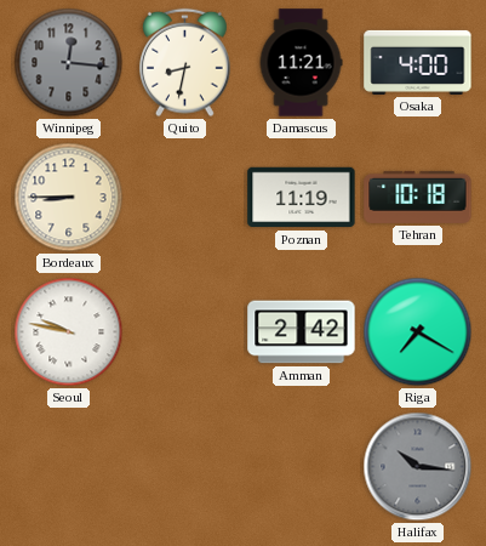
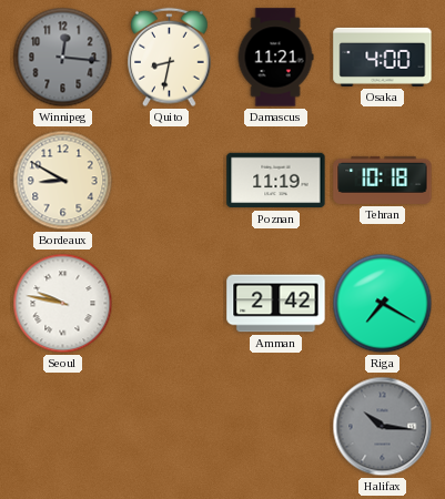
Bordeaux: 8:45 -> 8:50
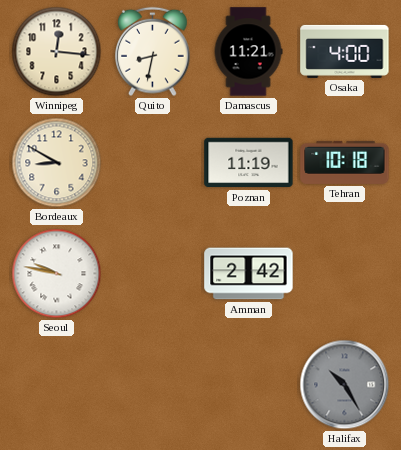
Winnipeg dial: grey -> cream
Riga: 7:20 -> none
Halifax: 10:16 -> 10:25
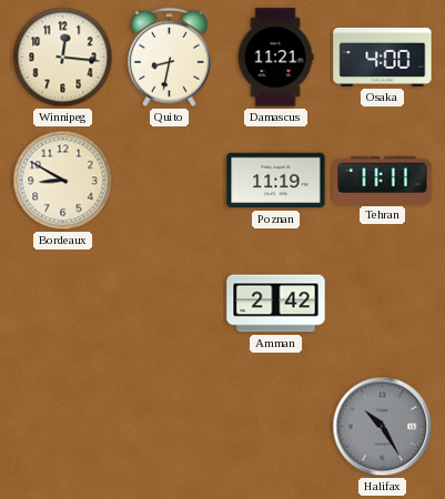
Tehran: 10:18 -> 11:11
Seoul: 9:47 -> none
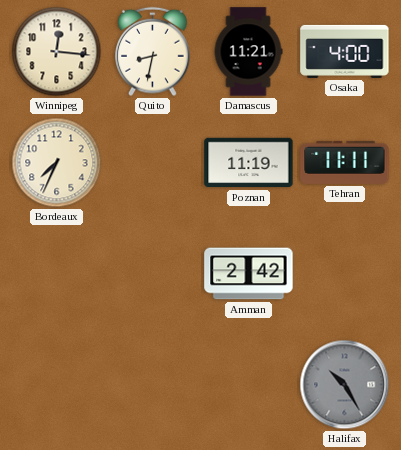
Bordeaux: 8:50 -> 7:34
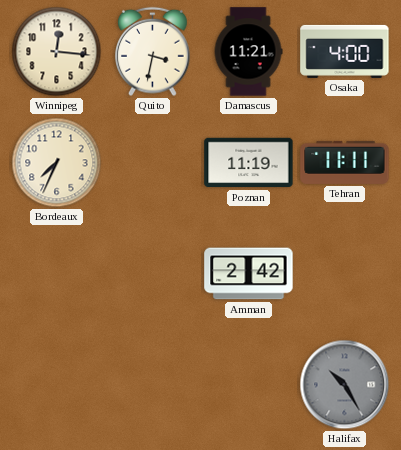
Quito: 8:32 -> 3:32
